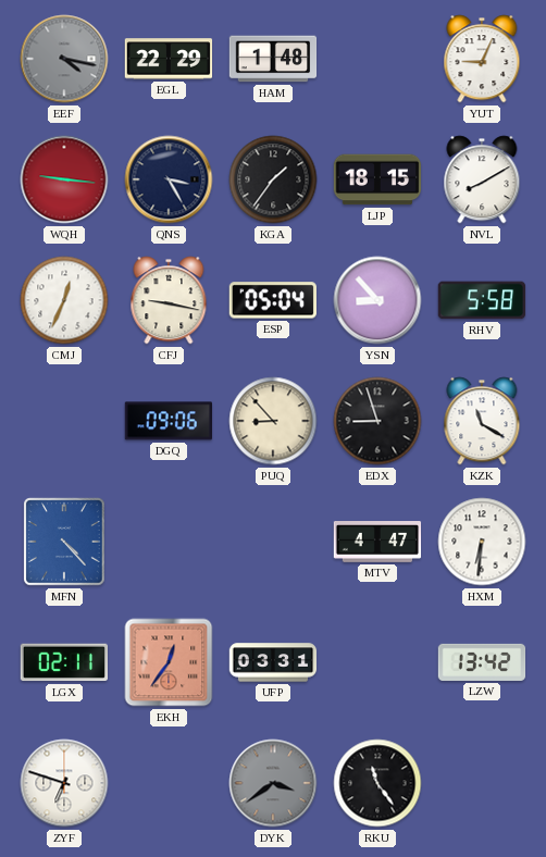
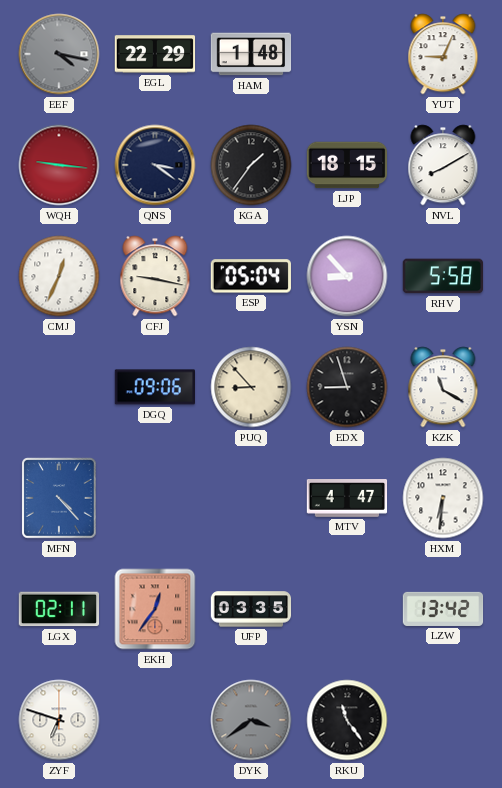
QNS: 3:25 -> 3:21
UFP: 03:31 -> 03:35
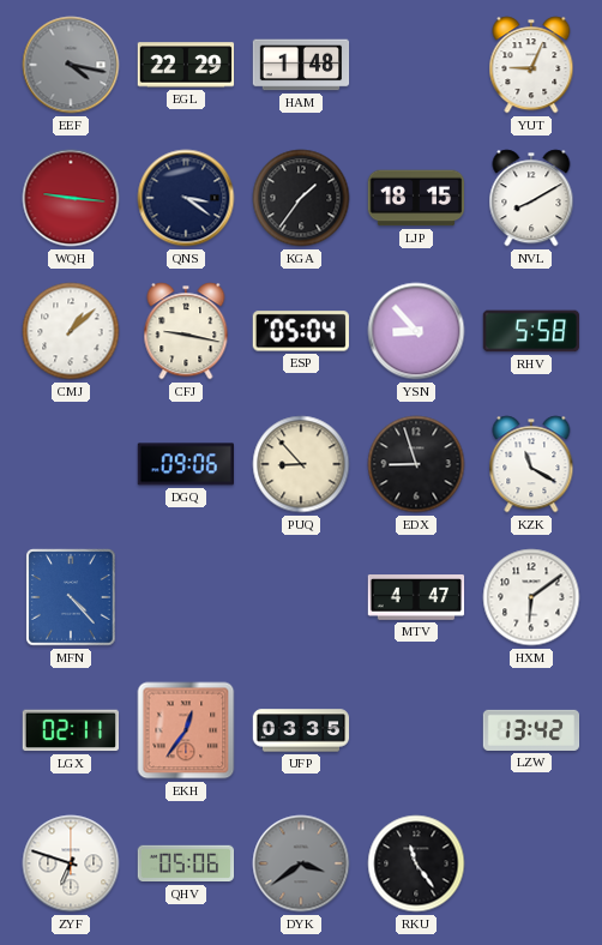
CMJ: 12:34 -> 1:08
HXM: 6:31 -> 6:09
QHV: none -> 05:06
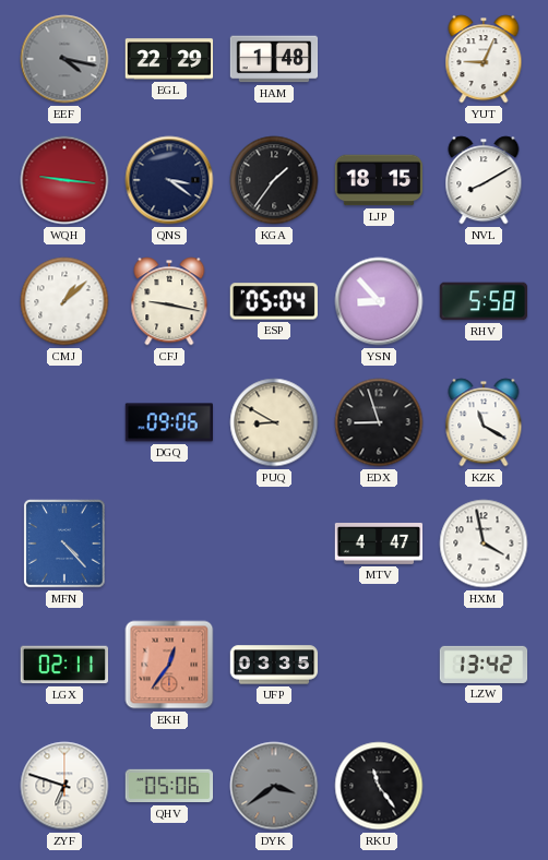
PUQ: 8:53 -> 8:50
HXM: 6:09 -> 3:58
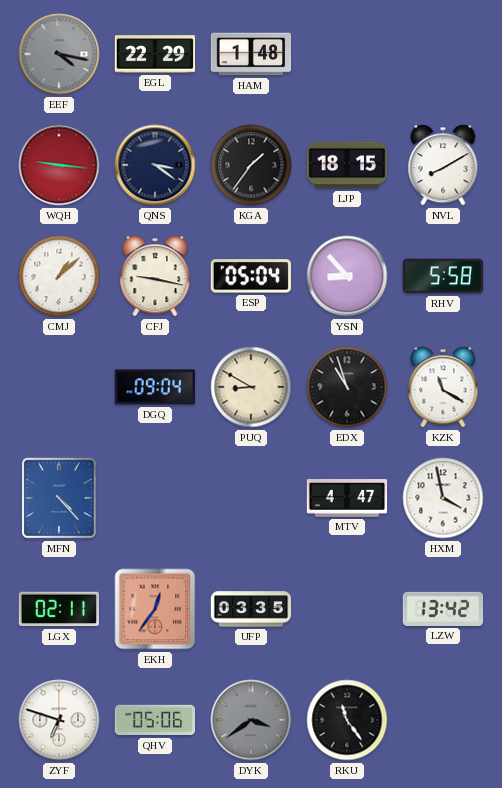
YUT: 9:04 -> none
DGQ: 09:06 -> 09:04
EDX: 8:57 -> 10:57
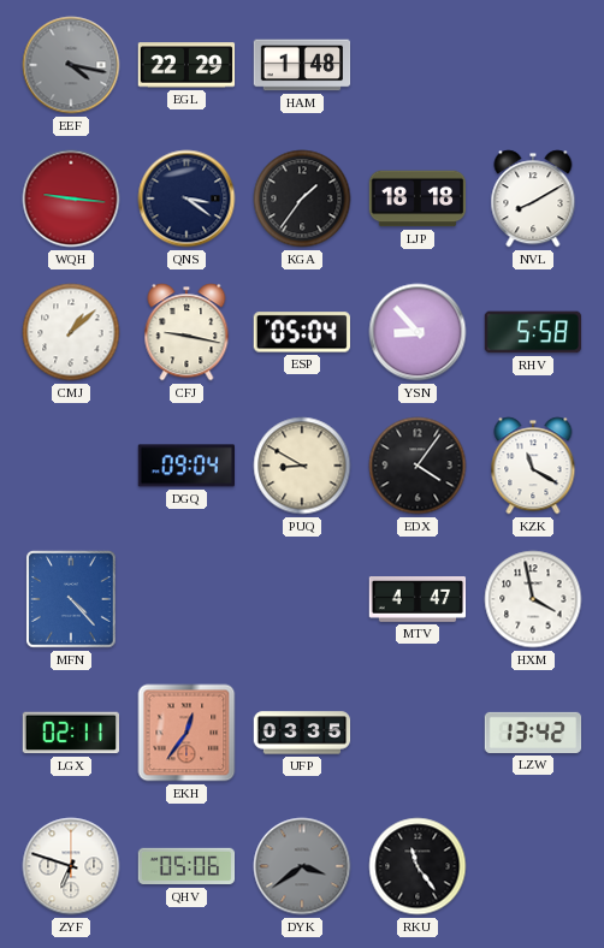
LJP: 18:15 -> 18:18
EDX: 10:57 -> 4:06
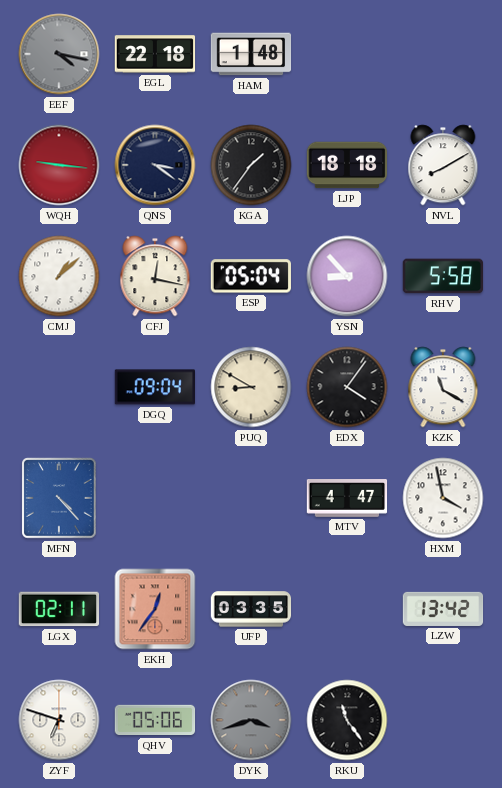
EGL: 22:29 -> 22:18
CFJ: 9:17 -> 12:17
DYK: 3:39 -> 3:42
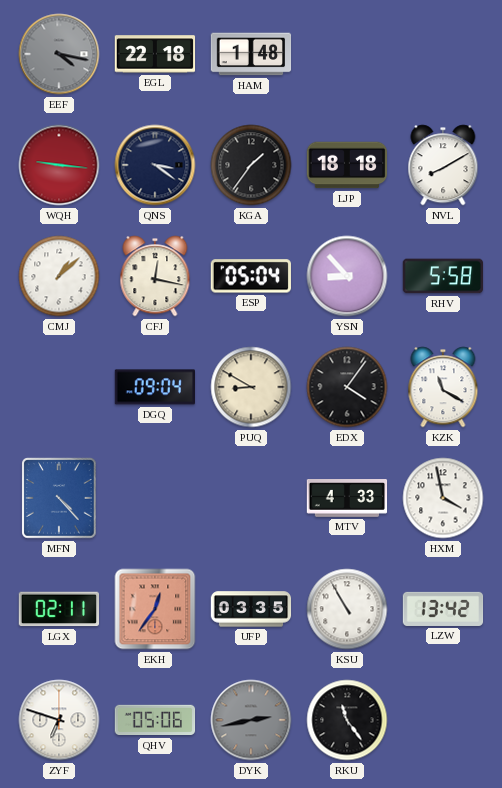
MTV: 4:47 -> 4:33
KSU: none -> 10:55
DYK: 3:42 -> 2:43
